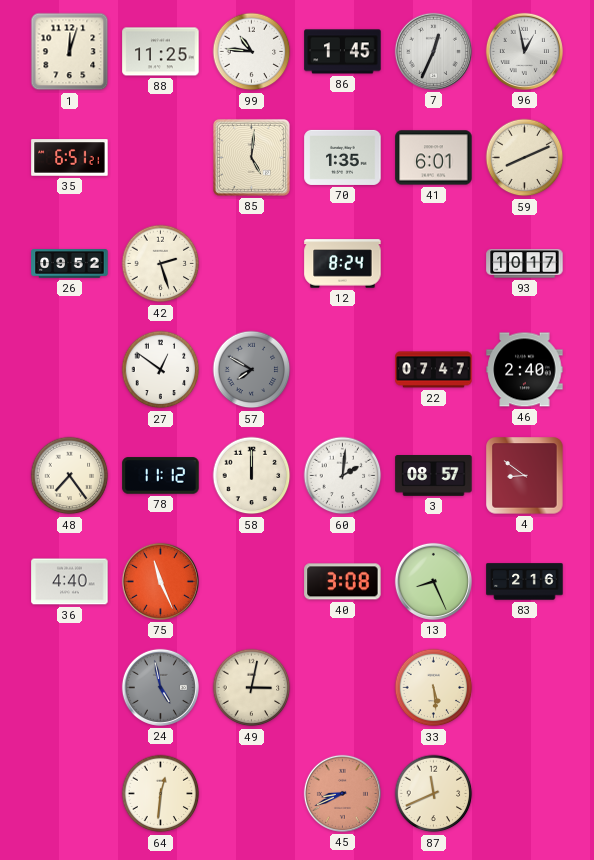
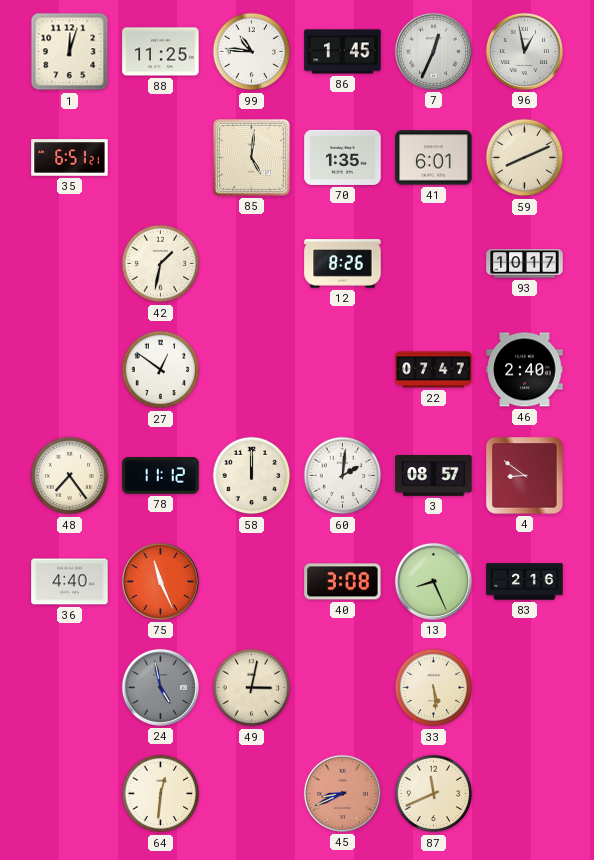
26: 09:52 -> none
42: 2:27 -> 1:32
12: 8:24 -> 8:26
57: 7:50 -> none
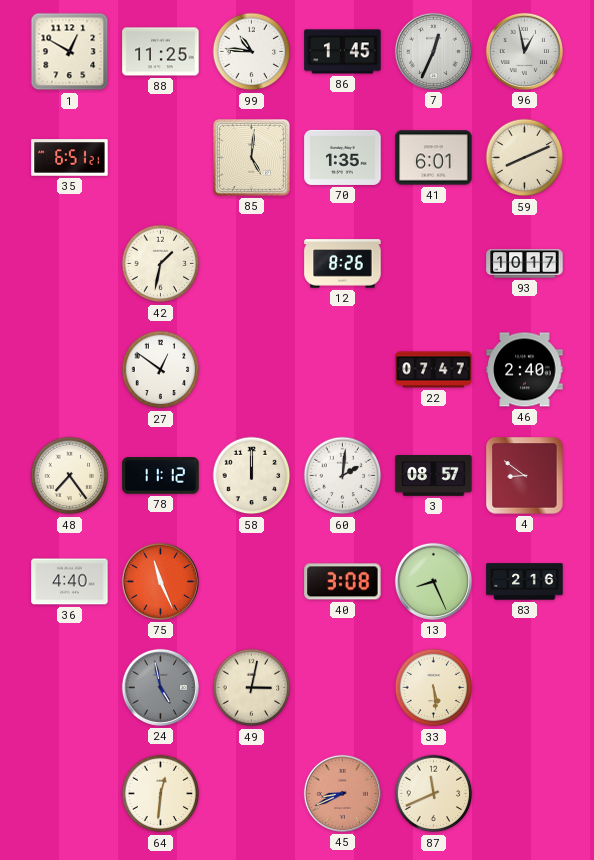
1: 12:03 -> 12:50
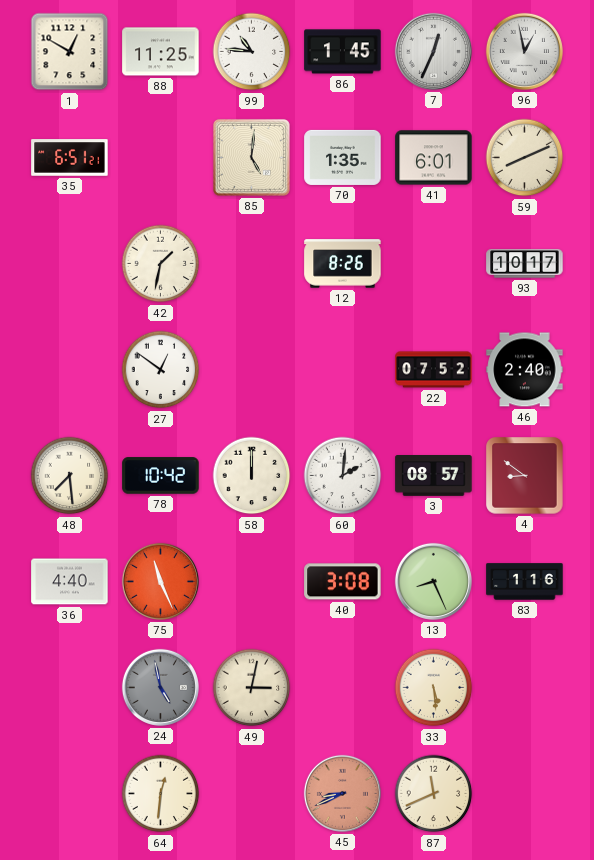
22: 07:47 -> 07:52
48: 7:24 -> 7:29
78: 11:12 -> 10:42
83: 2:16 -> 1:16
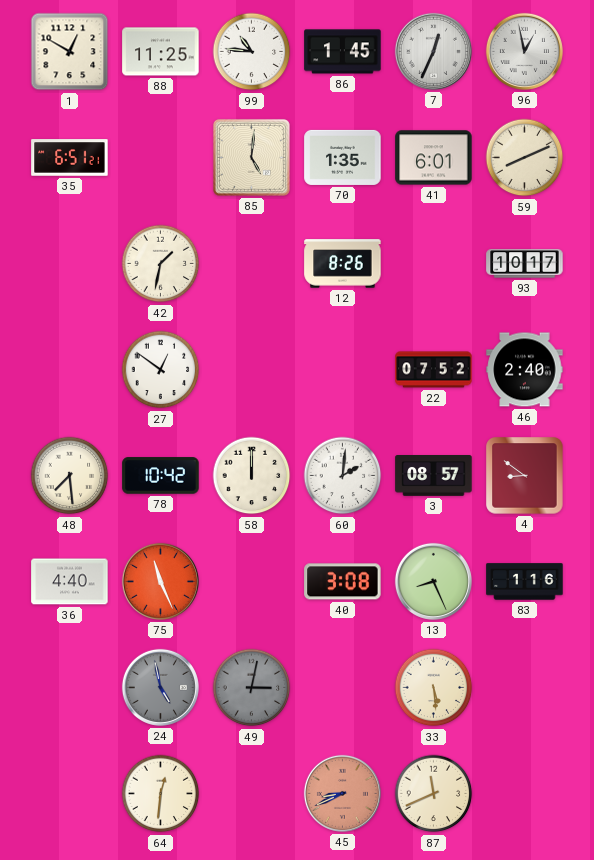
49 dial: cream -> grey
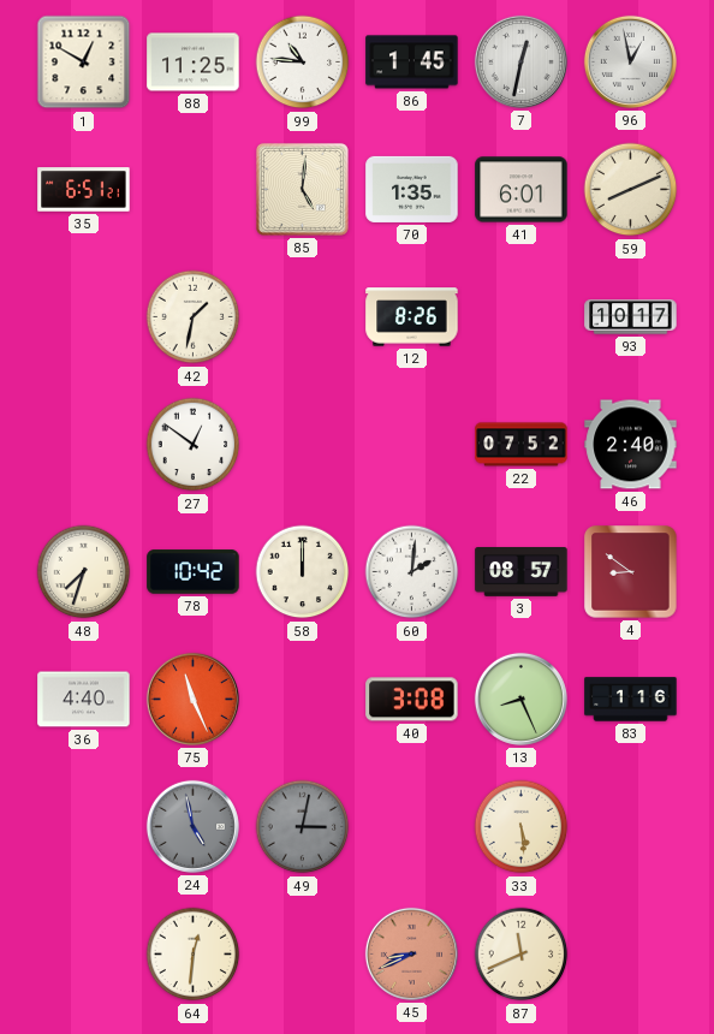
7: 12:34 -> 12:32
48: 7:29 -> 7:33
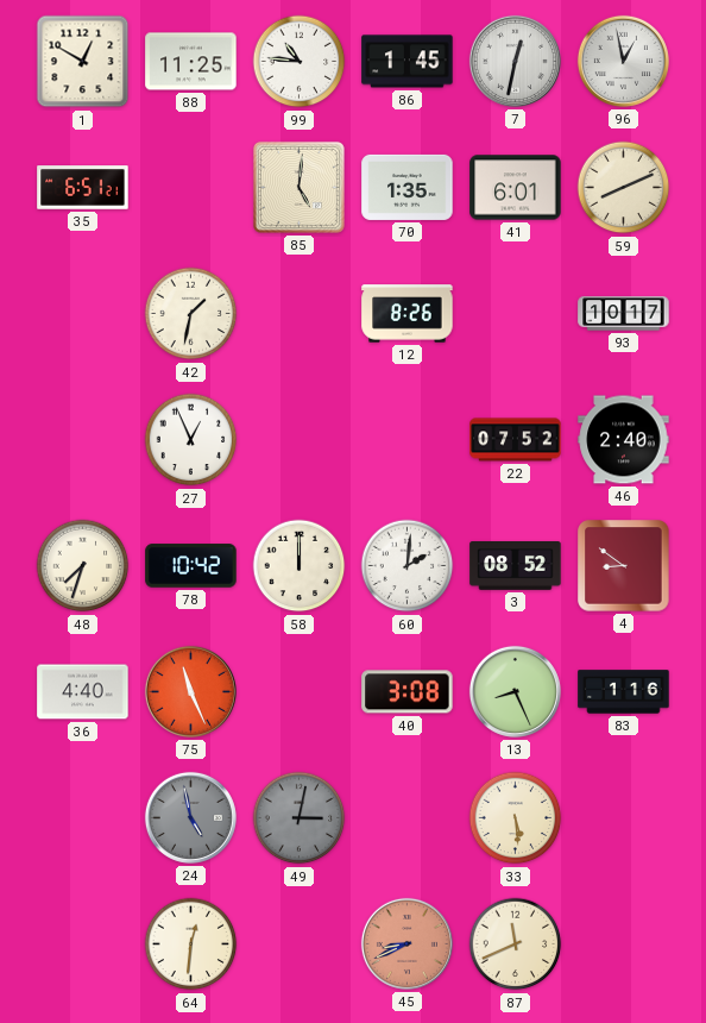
27: 12:51 -> 12:56
3: 08:57 -> 08:52
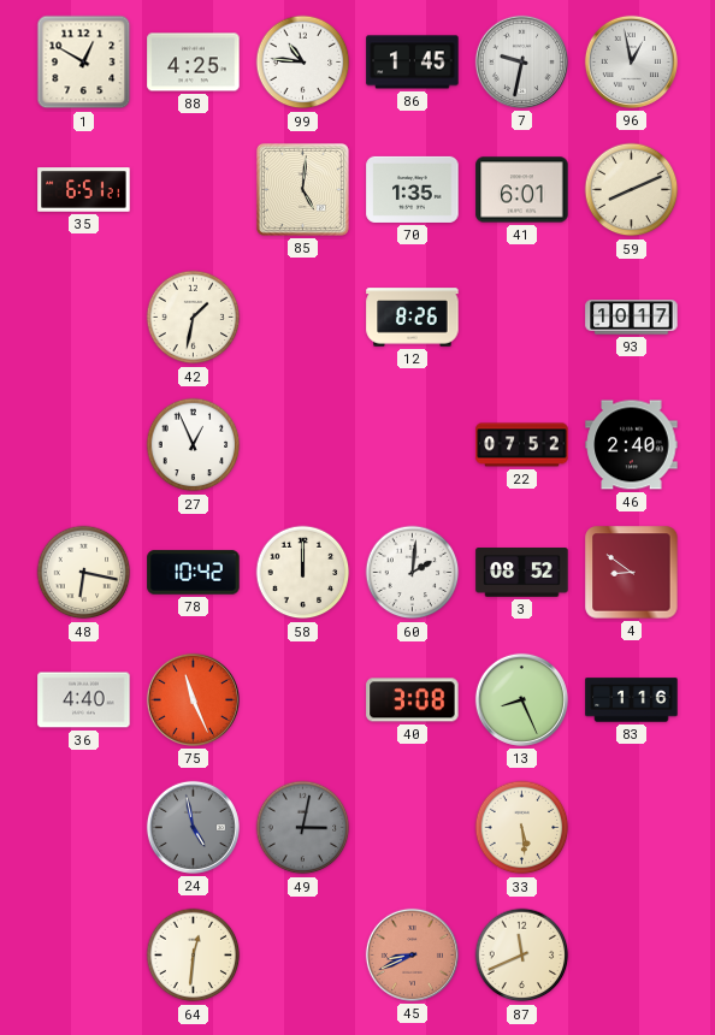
88: 11:25 -> 4:25
7: 12:32 -> 9:32
48: 7:33 -> 6:17
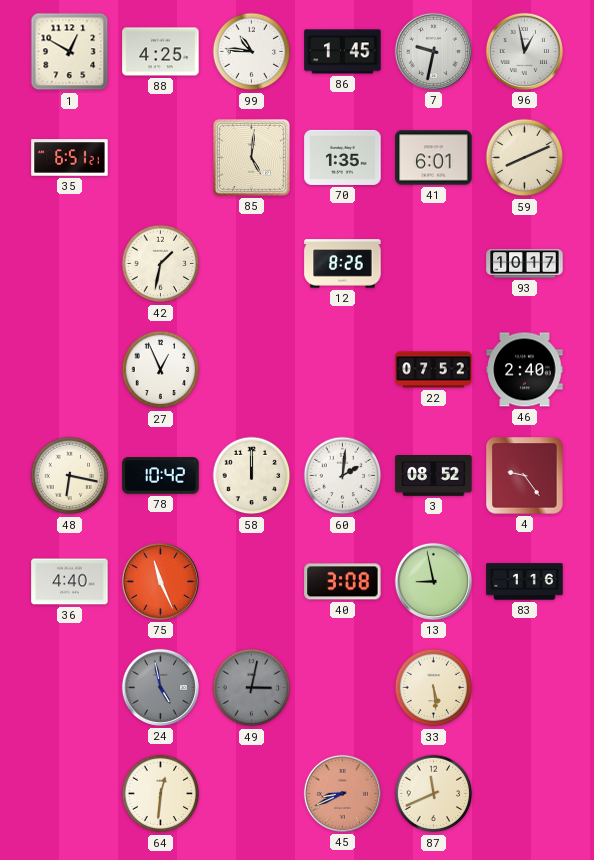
4: 8:51 -> 9:24
13: 8:26 -> 8:58
